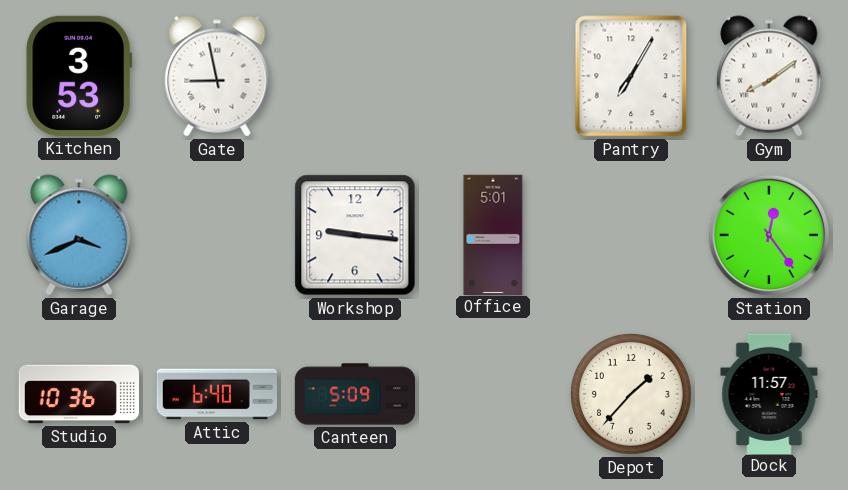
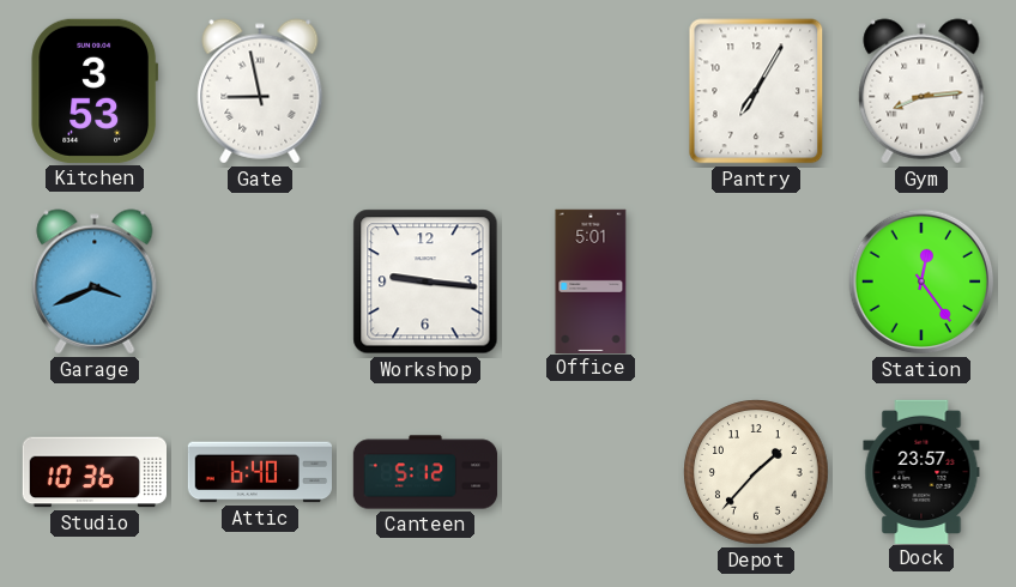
Gym: 8:09 -> 8:14
Canteen: 5:09 -> 5:12
Dock: 11:57 -> 23:57
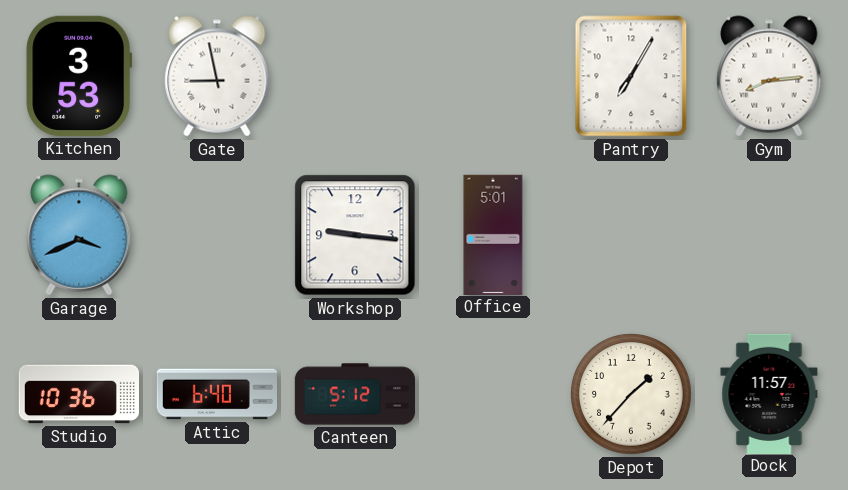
Station: 12:24 -> none
Dock: 23:57 -> 11:57
